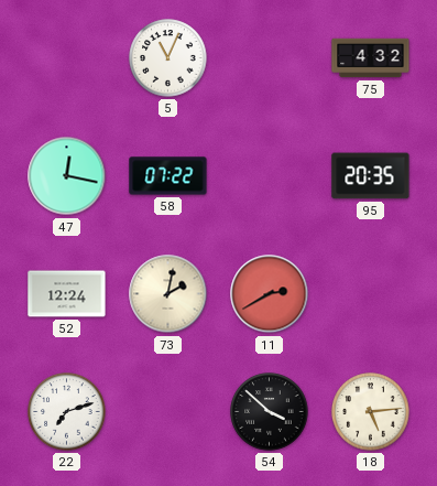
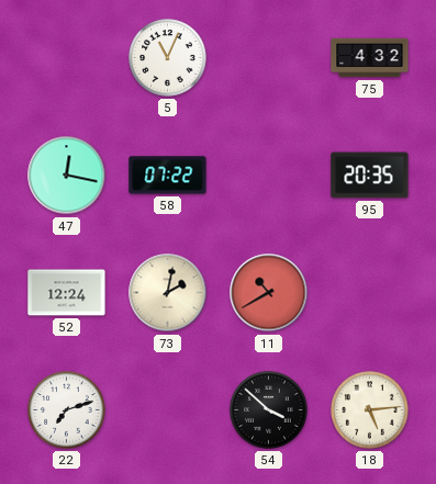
11: 2:40 -> 10:40
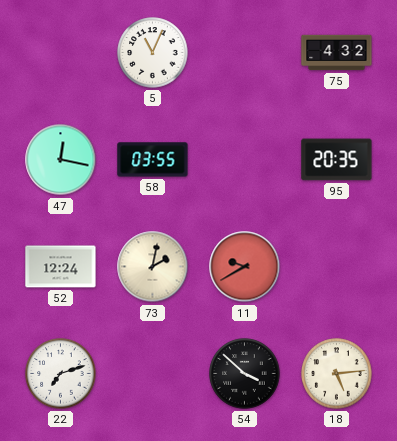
58: 07:22 -> 03:55
11: 10:40 -> 9:40
